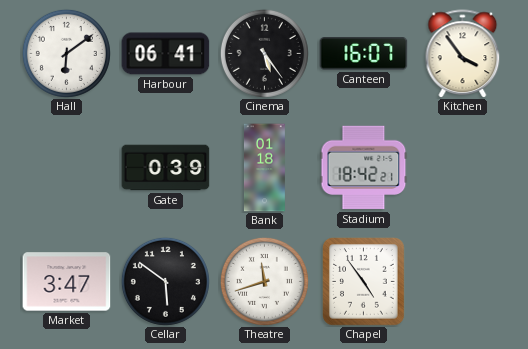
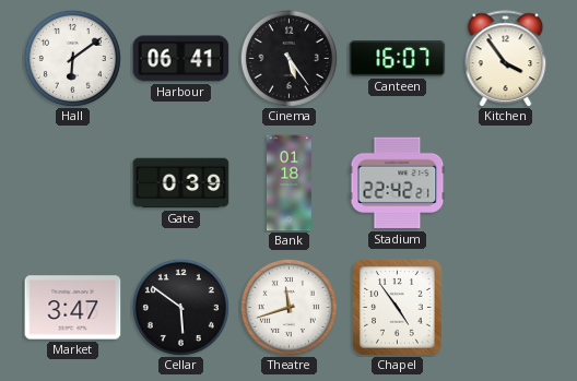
Stadium: 18:42 -> 22:42
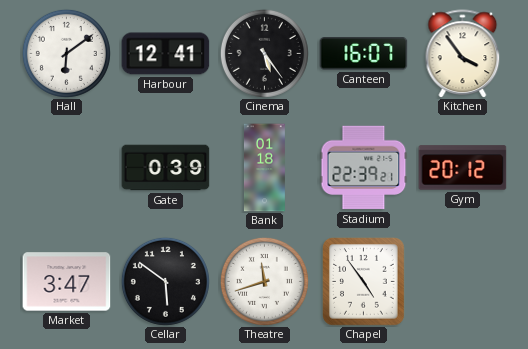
Harbour: 06:41 -> 12:41
Stadium: 22:42 -> 22:39
Gym: none -> 20:12
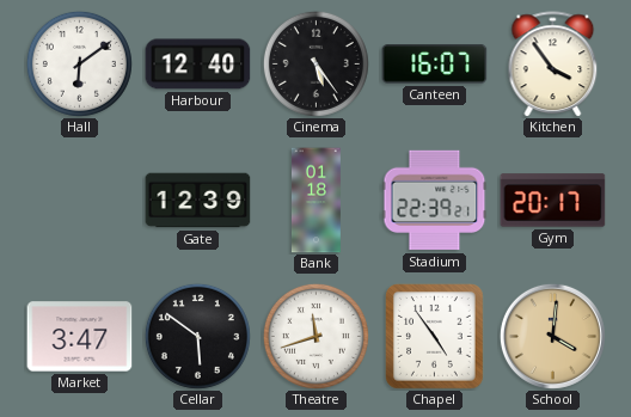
Harbour: 12:41 -> 12:40
Gate: 0:39 -> 12:39
Gym: 20:12 -> 20:17
School: none -> 4:01
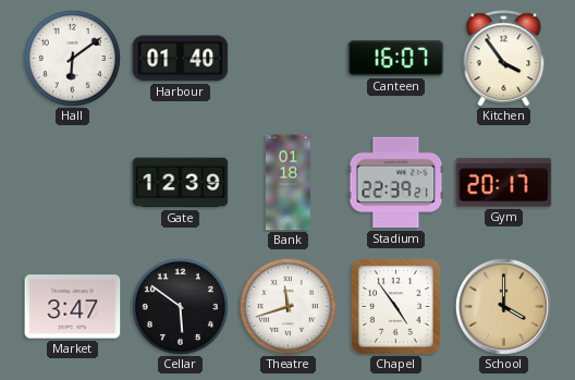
Harbour: 12:40 -> 01:40
Cinema: 5:24 -> none
School: 4:01 -> 4:00
